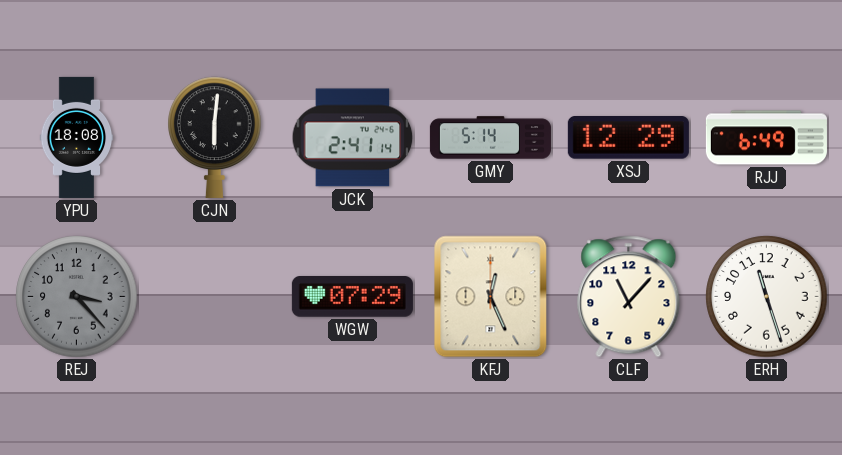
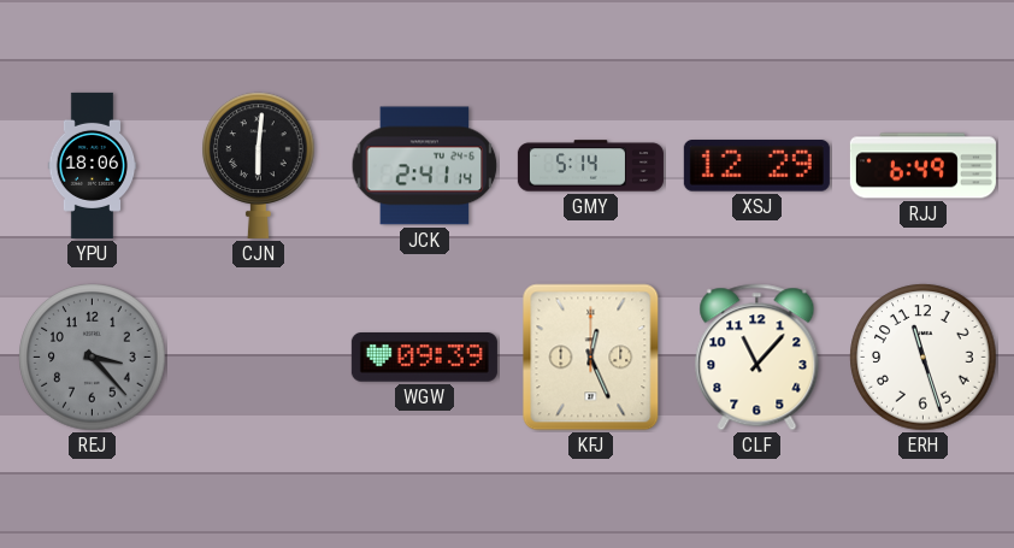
YPU: 18:08 -> 18:06
WGW: 07:29 -> 09:39
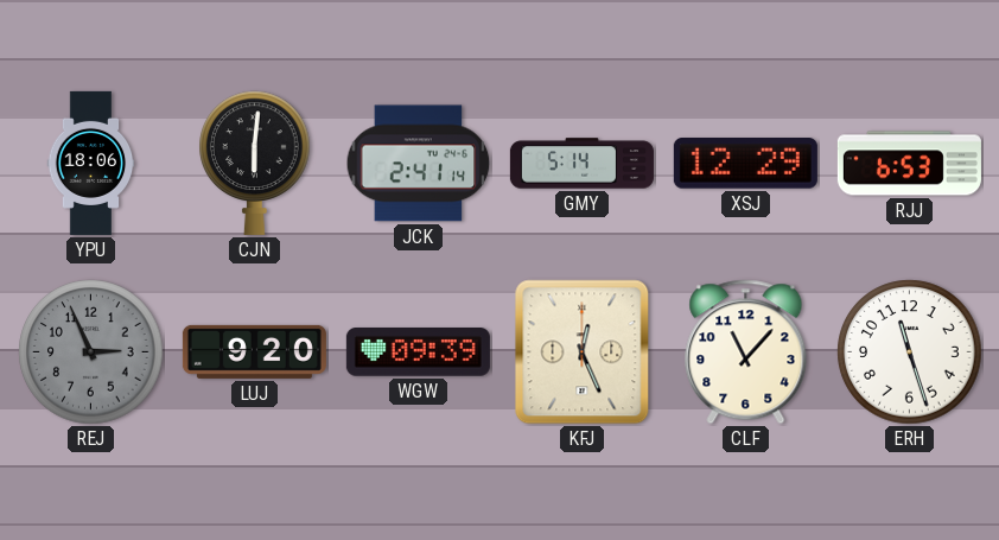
RJJ: 6:49 -> 6:53
REJ: 3:23 -> 2:56
LUJ: none -> 9:20
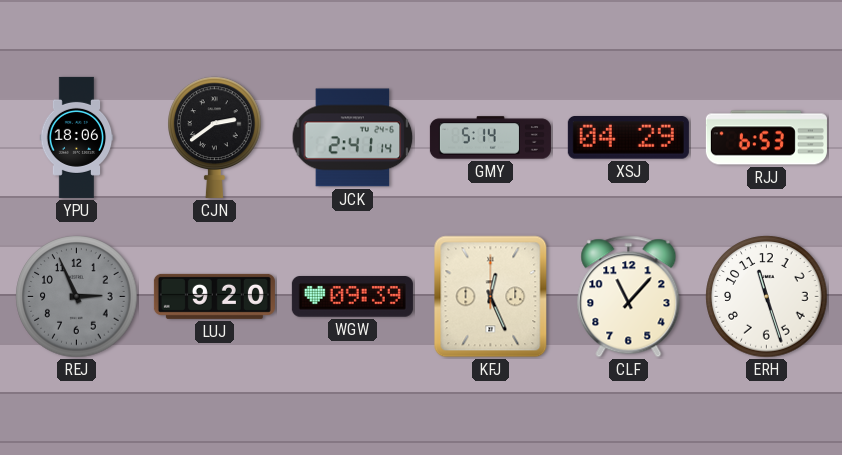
CJN: 6:01 -> 2:39
XSJ: 12:29 -> 04:29
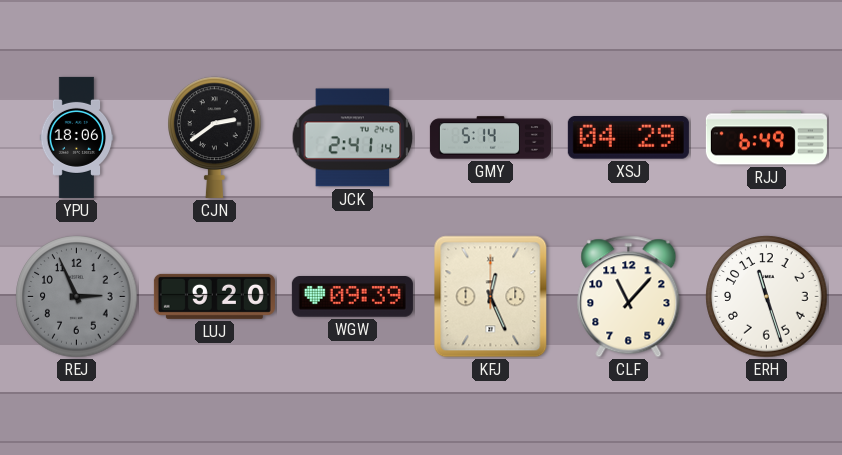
RJJ: 6:53 -> 6:49
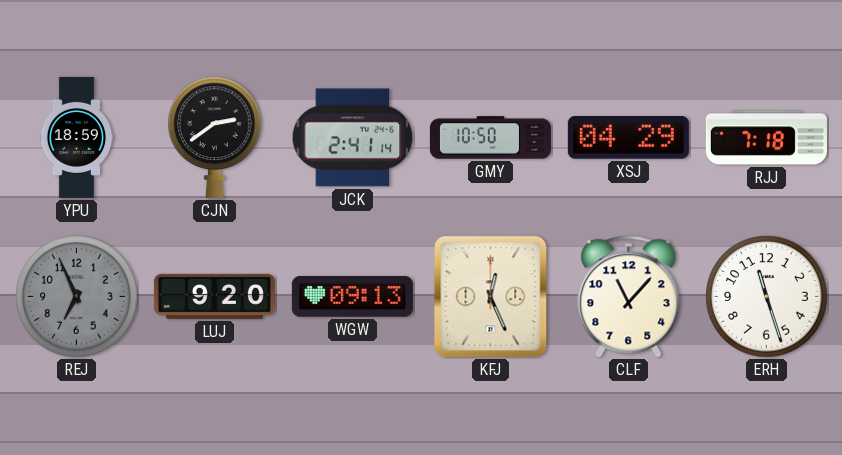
YPU: 18:06 -> 18:59
GMY: 5:14 -> 10:50
RJJ: 6:49 -> 7:18
REJ: 2:56 -> 6:56
WGW: 09:39 -> 09:13
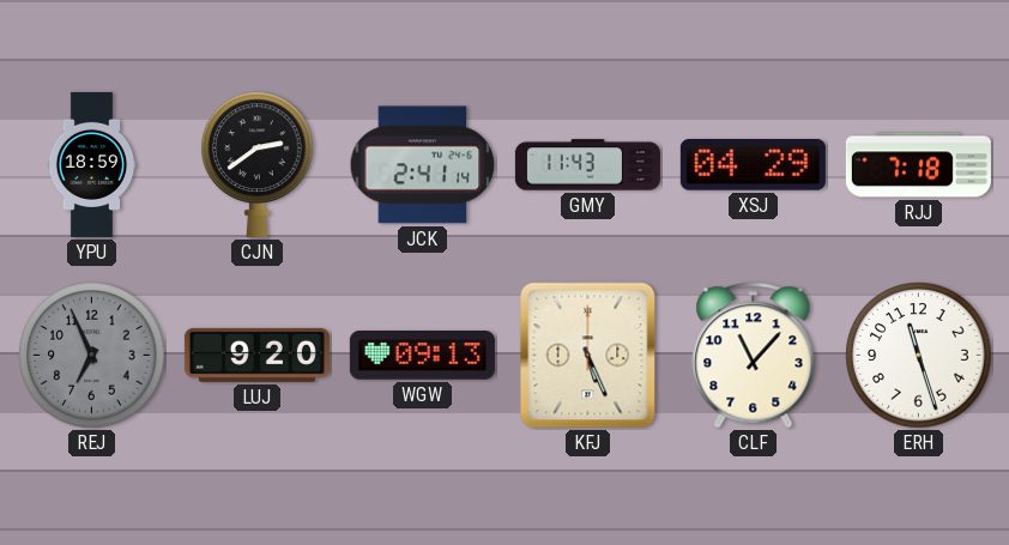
GMY: 10:50 -> 11:43
KFJ: 12:26 -> 5:26
